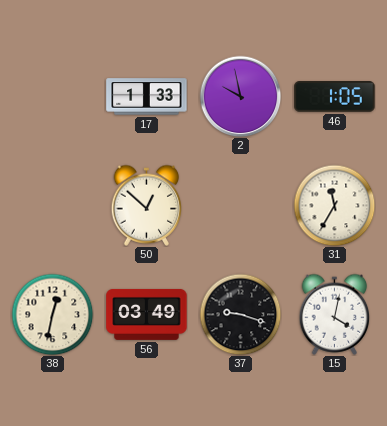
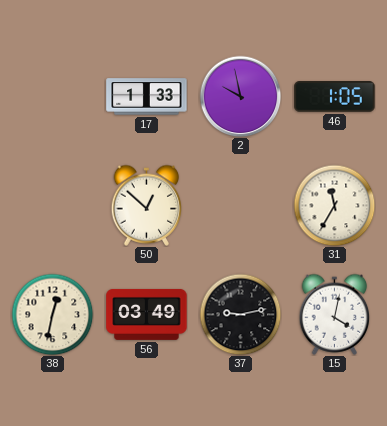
37: 9:18 -> 9:13
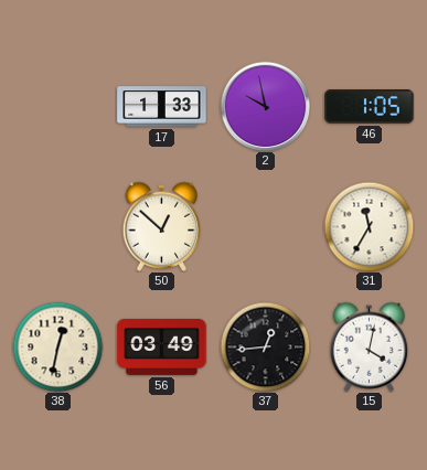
37: 9:13 -> 12:44
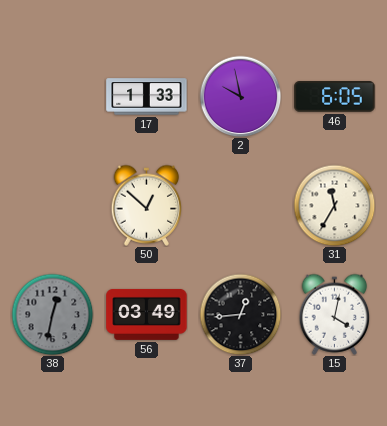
46: 1:05 -> 6:05
38 dial: cream -> grey
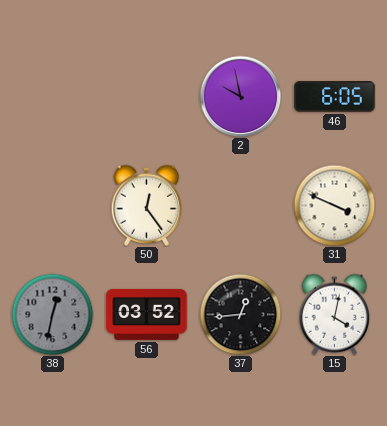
17: 1:33 -> none
50: 12:52 -> 12:24
31: 11:35 -> 3:49
56: 03:49 -> 03:52
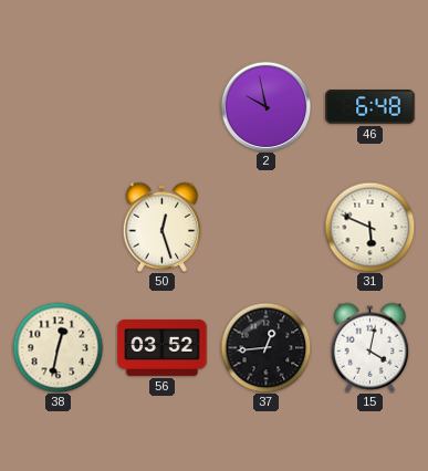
46: 6:05 -> 6:48
50: 12:24 -> 12:27
31: 3:49 -> 5:49
38 dial: grey -> cream
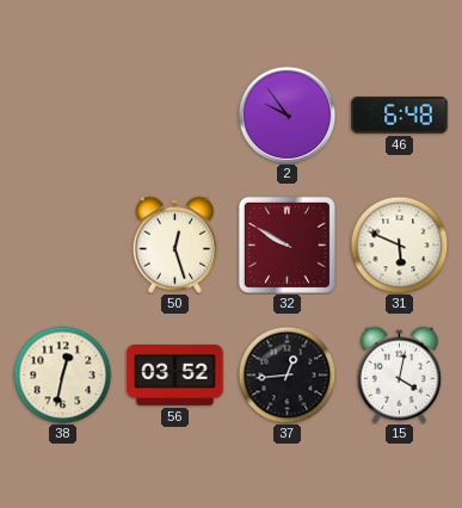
2: 9:58 -> 9:54
32: none -> 9:50
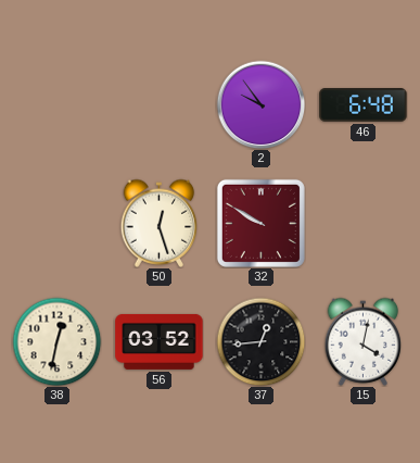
31: 5:49 -> none
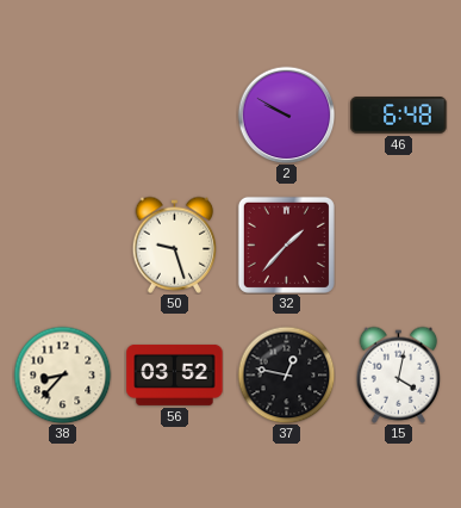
2: 9:54 -> 9:50
50: 12:27 -> 9:27
32: 9:50 -> 1:37
38: 12:32 -> 8:37
37: 12:44 -> 12:47
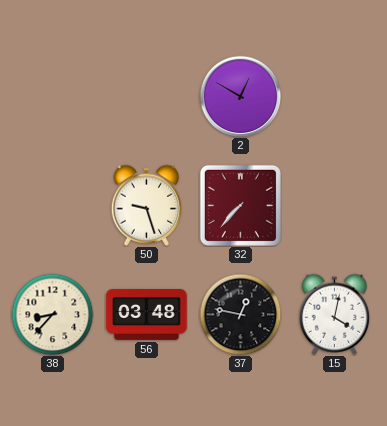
2: 9:50 -> 12:50
46: 6:48 -> none
32: 1:37 -> 7:37
56: 03:52 -> 03:48
